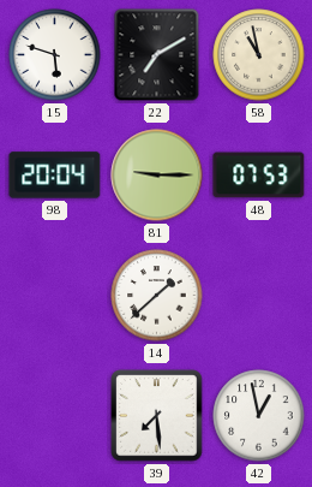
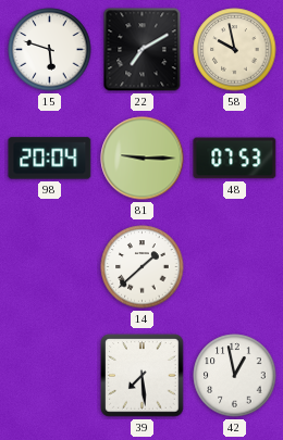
58: 10:58 -> 9:58
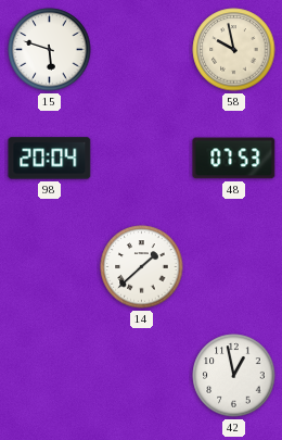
22: 7:10 -> none
81: 9:15 -> none
39: 7:29 -> none
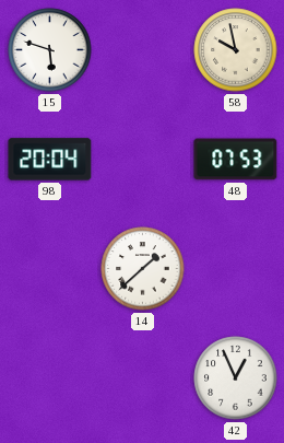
42: 12:58 -> 12:56
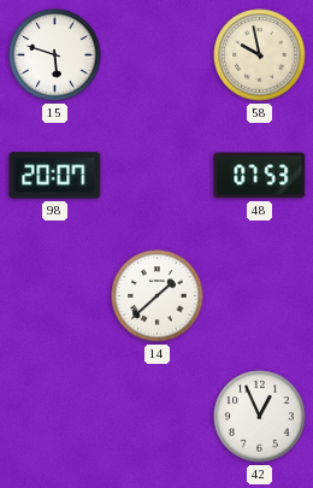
98: 20:04 -> 20:07
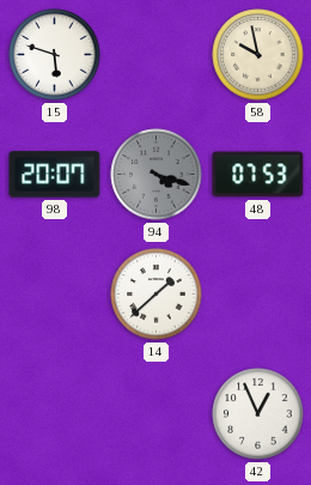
94: none -> 4:18
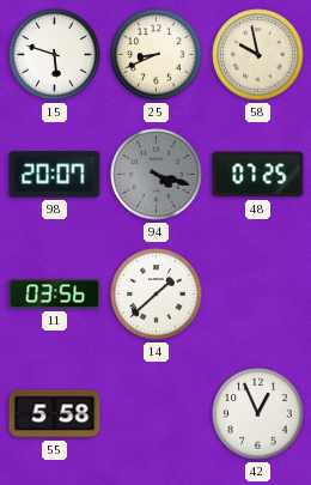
25: none -> 8:41
48: 07:53 -> 07:25
11: none -> 03:56
55: none -> 5:58
